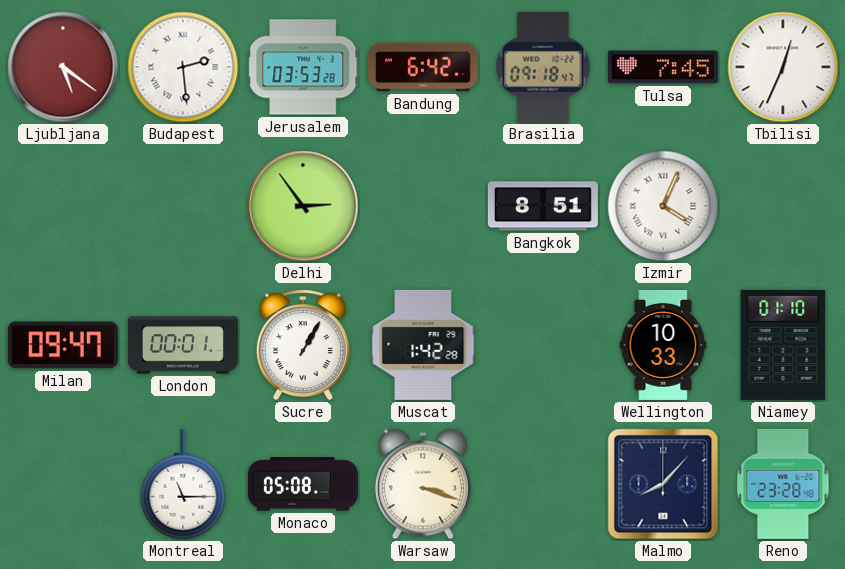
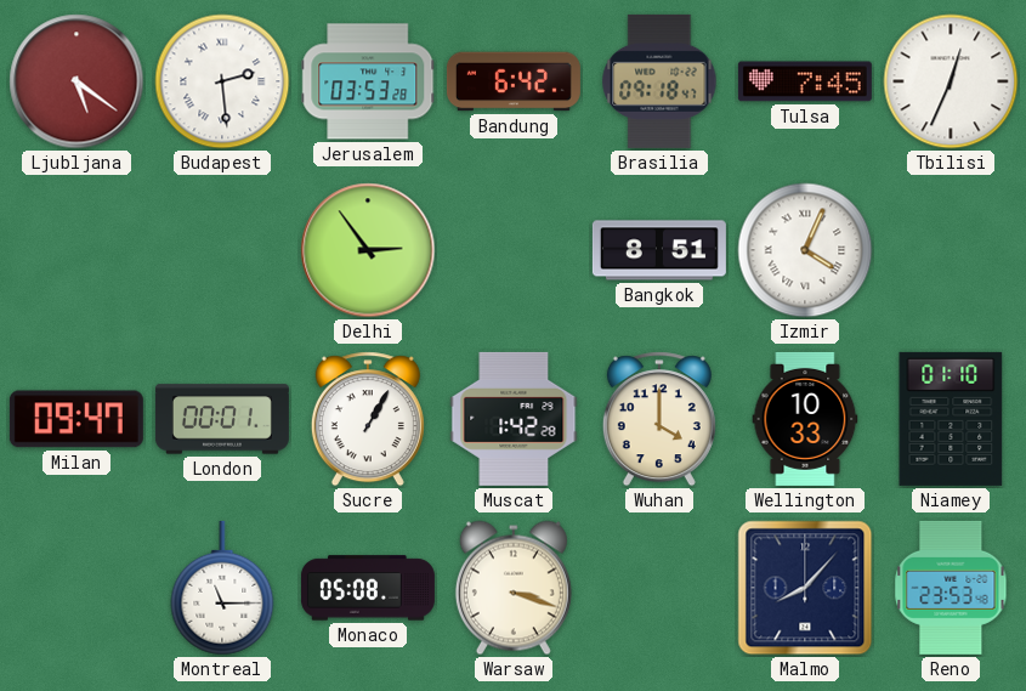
Wuhan: none -> 4:00
Reno: 23:28 -> 23:53
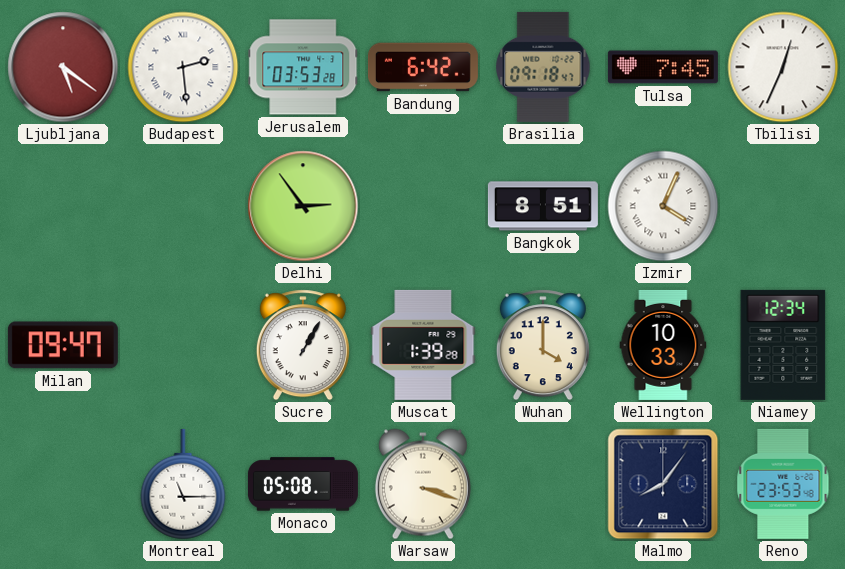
London: 00:01 -> none
Muscat: 1:42 -> 1:39
Niamey: 01:10 -> 12:34
Malmo: 8:07 -> 8:06
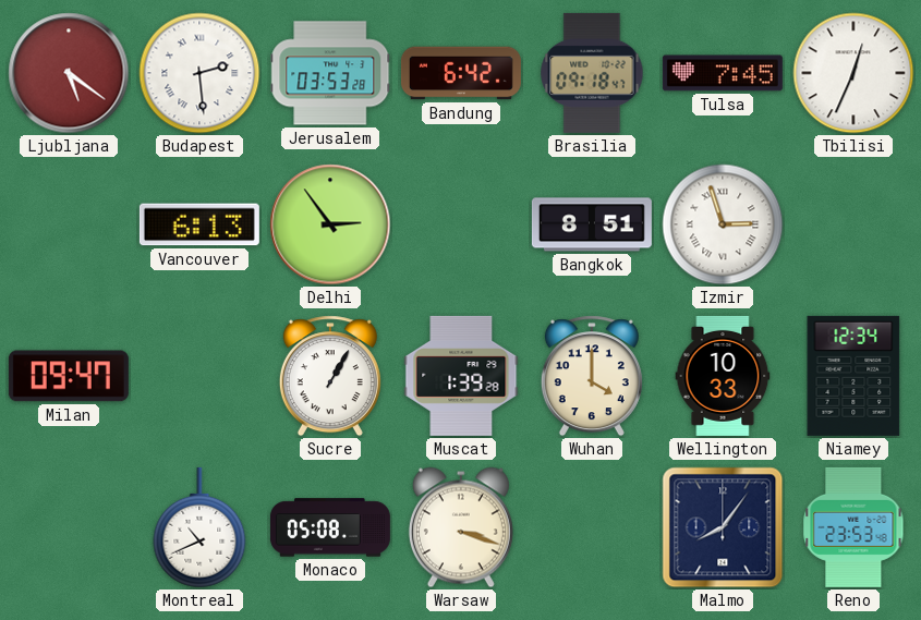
Vancouver: none -> 6:13
Izmir: 4:04 -> 2:57
Montreal: 11:15 -> 10:41
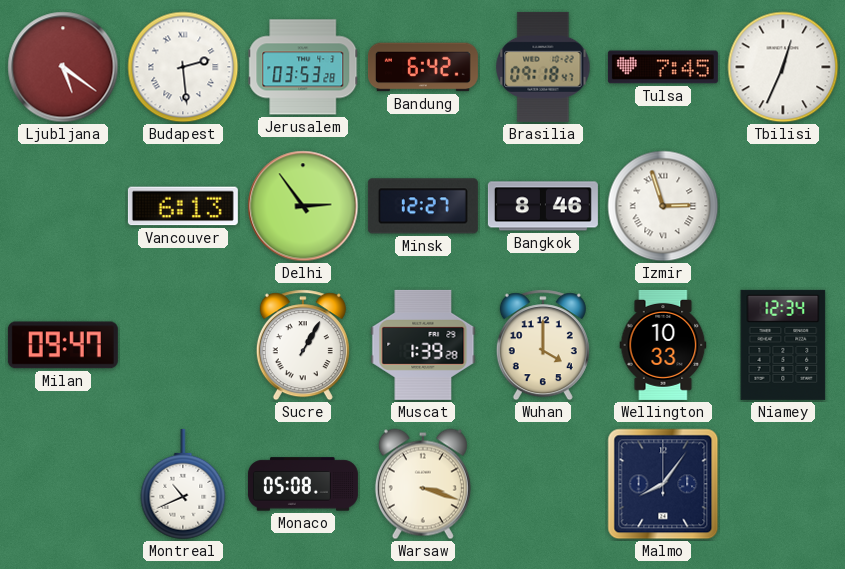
Minsk: none -> 12:27
Bangkok: 8:51 -> 8:46
Reno: 23:53 -> none
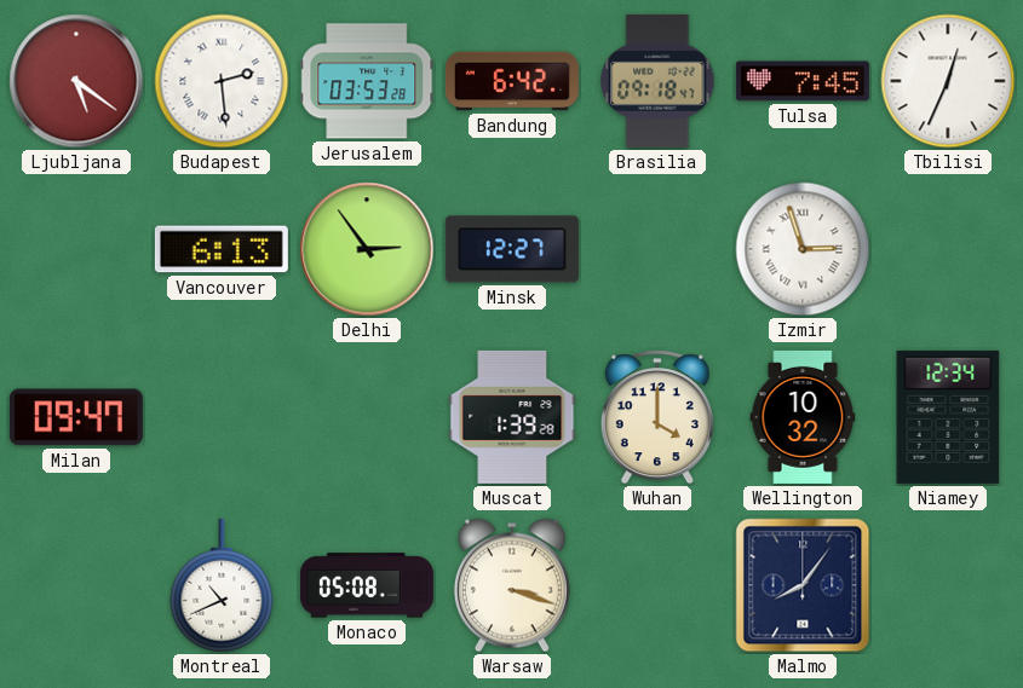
Bangkok: 8:46 -> none
Sucre: 1:05 -> none
Wellington: 10:33 -> 10:32
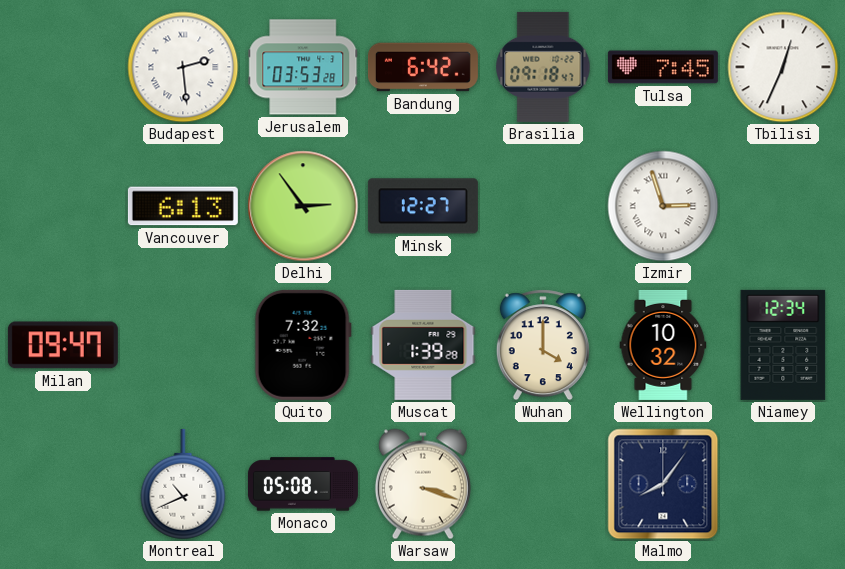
Ljubljana: 5:21 -> none
Quito: none -> 7:32
